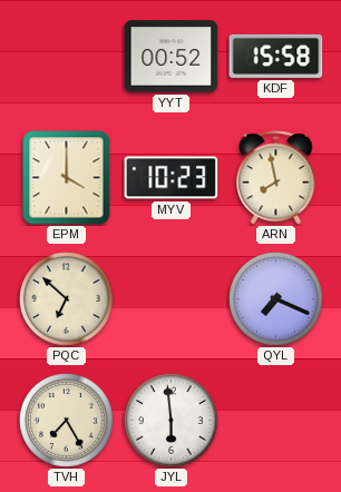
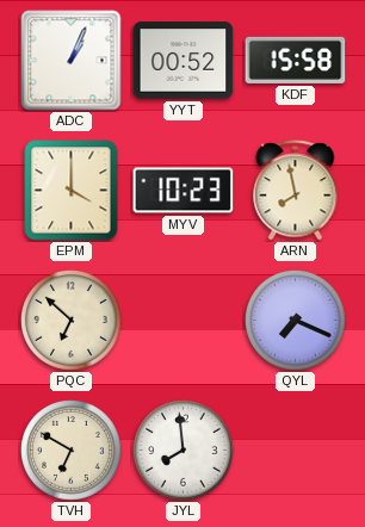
ADC: none -> 1:04
TVH: 7:25 -> 6:50
JYL: 5:59 -> 7:59
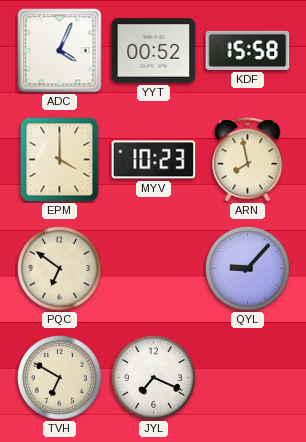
ADC: 1:04 -> 4:04
PQC: 6:52 -> 6:51
QYL: 7:19 -> 9:07
JYL: 7:59 -> 7:19
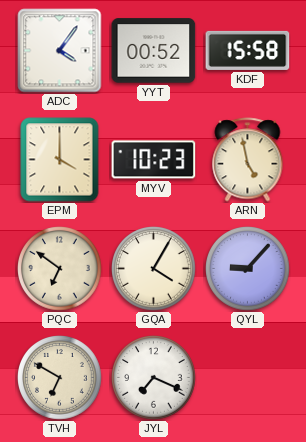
ADC: 4:04 -> 4:06
ARN: 7:58 -> 4:58
GQA: none -> 4:05
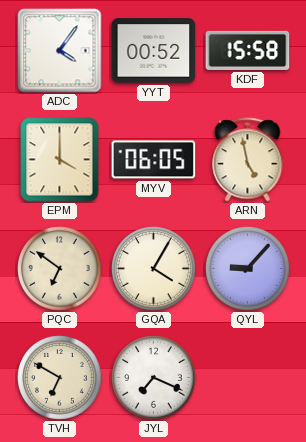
MYV: 10:23 -> 06:05
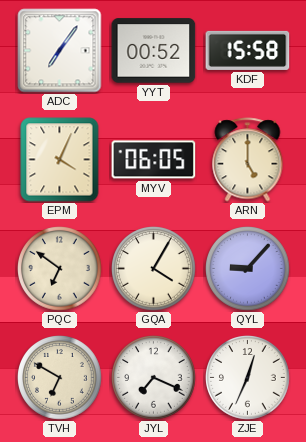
ADC: 4:06 -> 7:06
EPM: 4:00 -> 4:04
ARN: 4:58 -> 5:00
ZJE: none -> 12:34
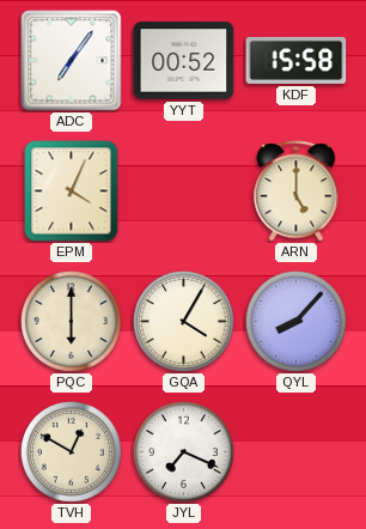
MYV: 06:05 -> none
PQC: 6:51 -> 6:00
QYL: 9:07 -> 8:07
TVH: 6:50 -> 12:50
ZJE: 12:34 -> none
